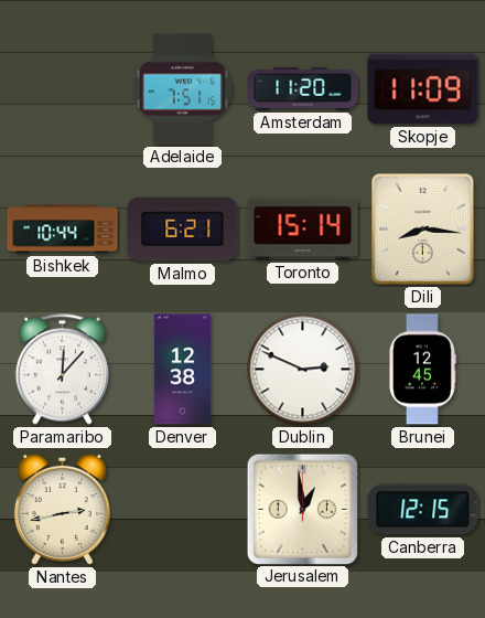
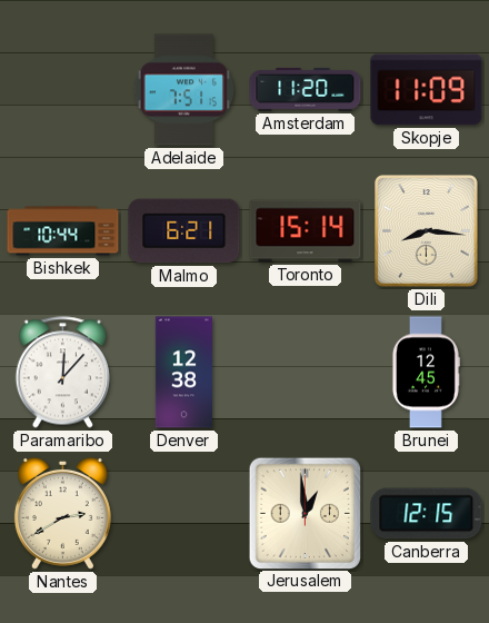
Dublin: 2:49 -> none
Nantes: 2:43 -> 2:40
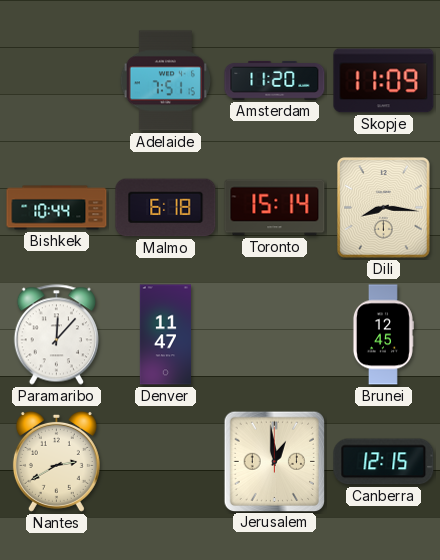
Malmo: 6:21 -> 6:18
Denver: 12:38 -> 11:47
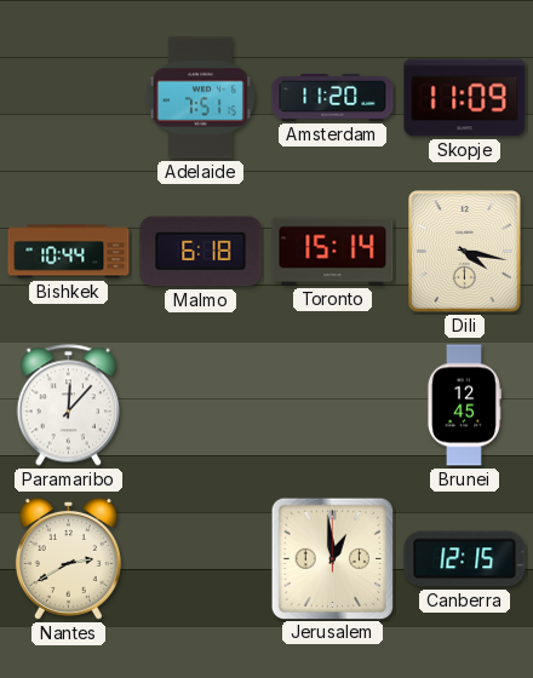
Dili: 8:16 -> 4:17
Denver: 11:47 -> none
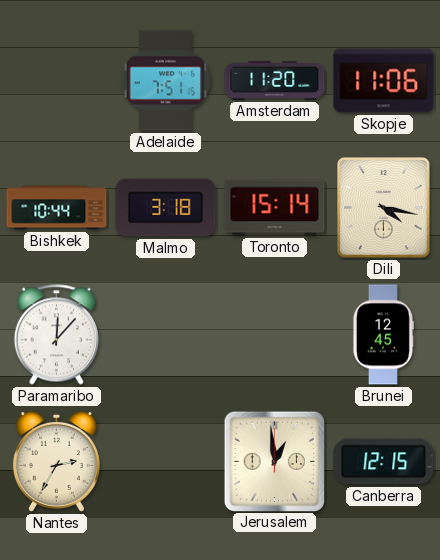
Skopje: 11:09 -> 11:06
Malmo: 6:18 -> 3:18
Nantes: 2:40 -> 2:35
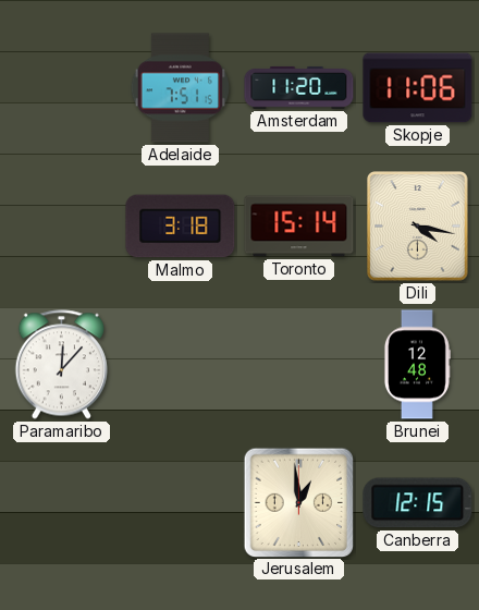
Bishkek: 10:44 -> none
Brunei: 12:45 -> 12:48
Nantes: 2:35 -> none
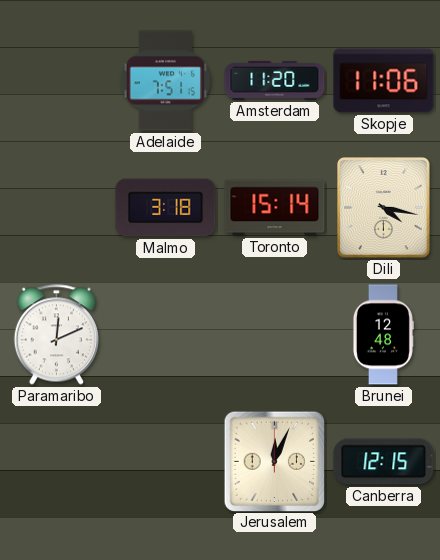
Paramaribo: 12:07 -> 12:11
Jerusalem: 12:59 -> 12:04
